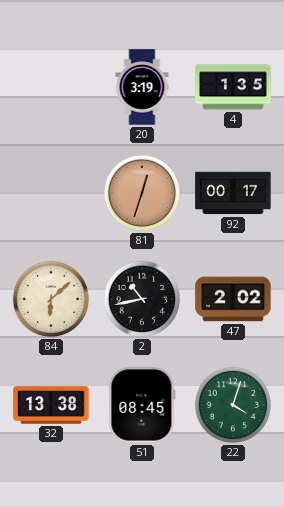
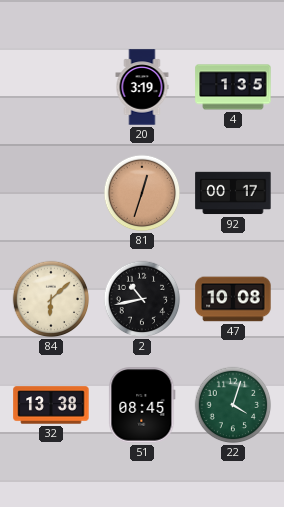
47: 2:02 -> 10:08
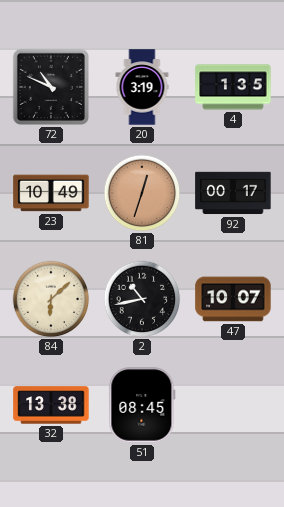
72: none -> 10:49
23: none -> 10:49
47: 10:08 -> 10:07
22: 4:03 -> none
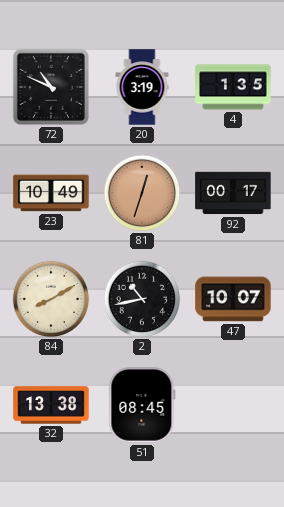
84: 6:08 -> 8:10
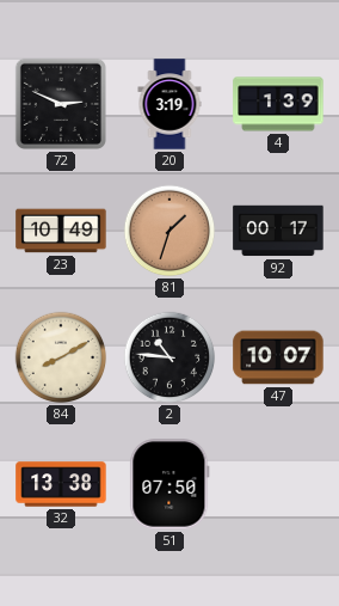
72: 10:49 -> 2:49
4: 1:35 -> 1:39
81: 12:33 -> 1:33
2: 10:43 -> 10:46
51: 08:45 -> 07:50
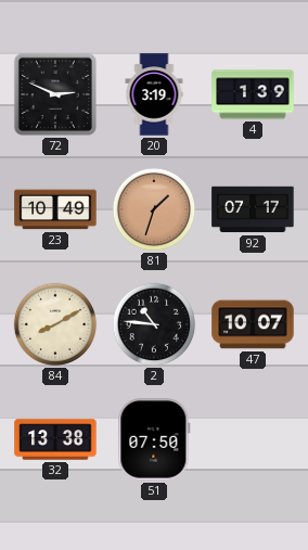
92: 00:17 -> 07:17
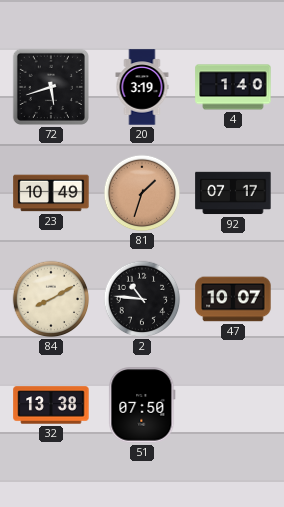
72: 2:49 -> 5:42
4: 1:39 -> 1:40
